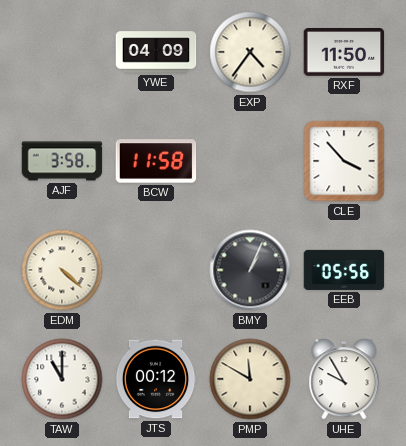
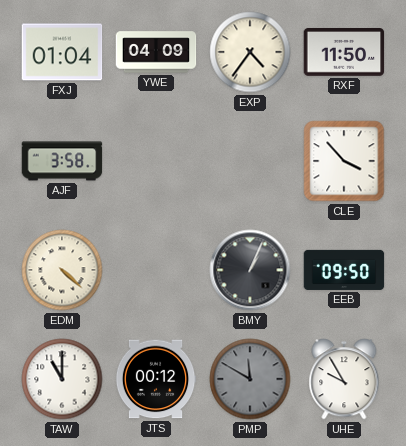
FXJ: none -> 01:04
BCW: 11:58 -> none
EEB: 05:56 -> 09:50
PMP dial: cream -> grey
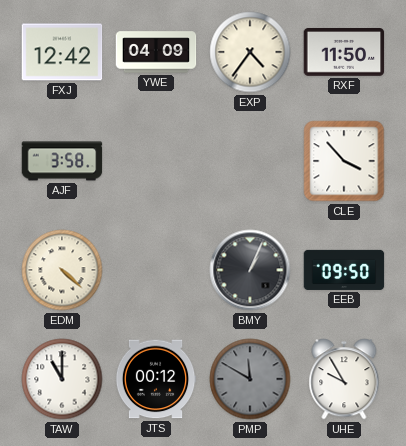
FXJ: 01:04 -> 12:42
